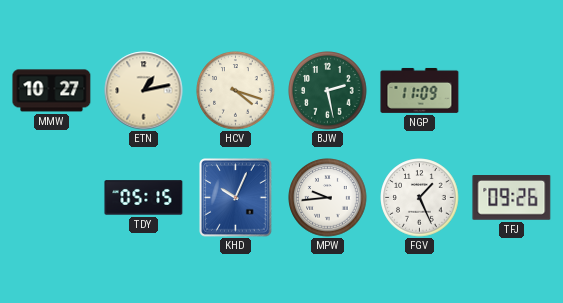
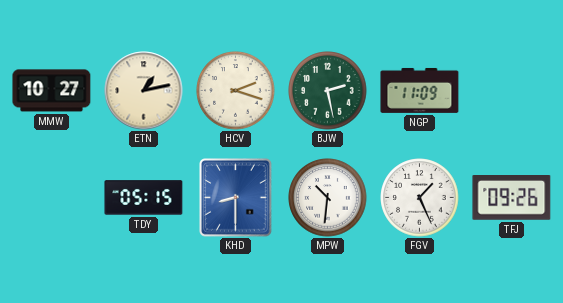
HCV: 4:18 -> 2:18
KHD: 10:04 -> 8:30
MPW: 9:44 -> 10:31
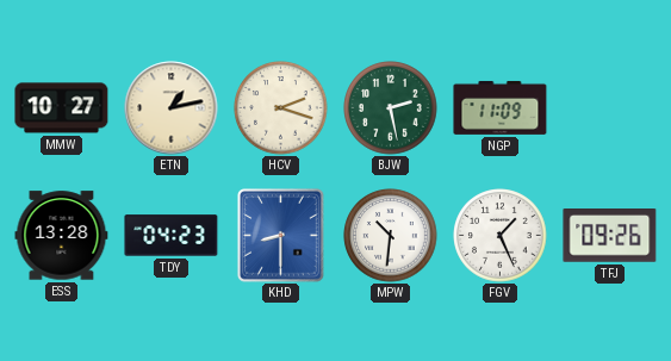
ESS: none -> 13:28
TDY: 05:15 -> 04:23
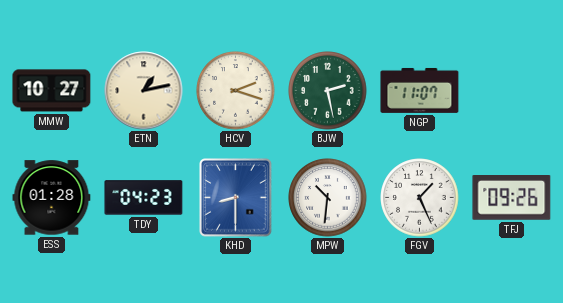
NGP: 11:09 -> 11:07
ESS: 13:28 -> 01:28
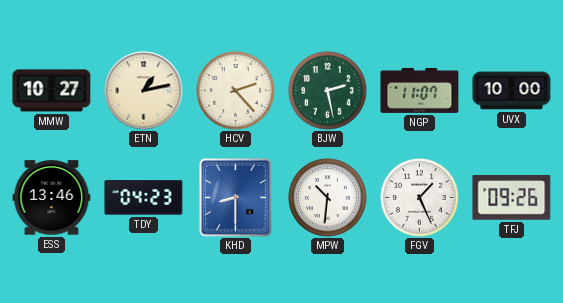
HCV: 2:18 -> 2:23
UVX: none -> 10:00
ESS: 01:28 -> 13:46
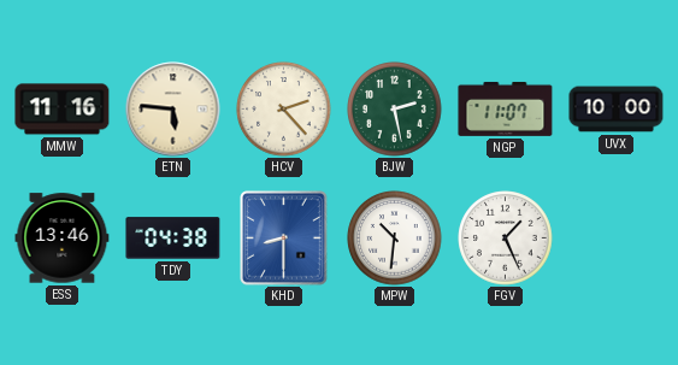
MMW: 10:27 -> 11:16
ETN: 1:13 -> 5:46
TDY: 04:23 -> 04:38
TFJ: 09:26 -> none
